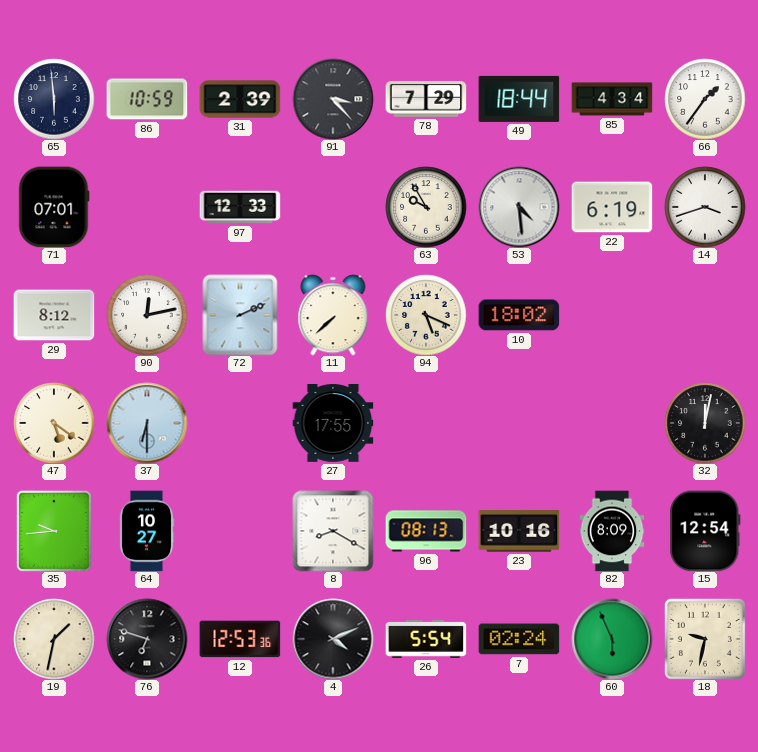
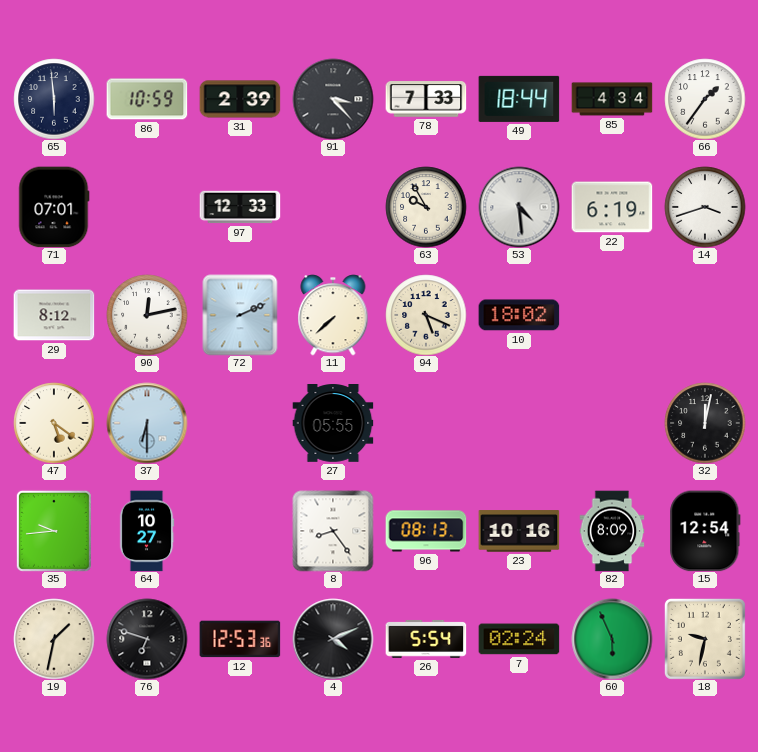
78: 7:29 -> 7:33
27: 17:55 -> 05:55
8: 8:20 -> 8:24
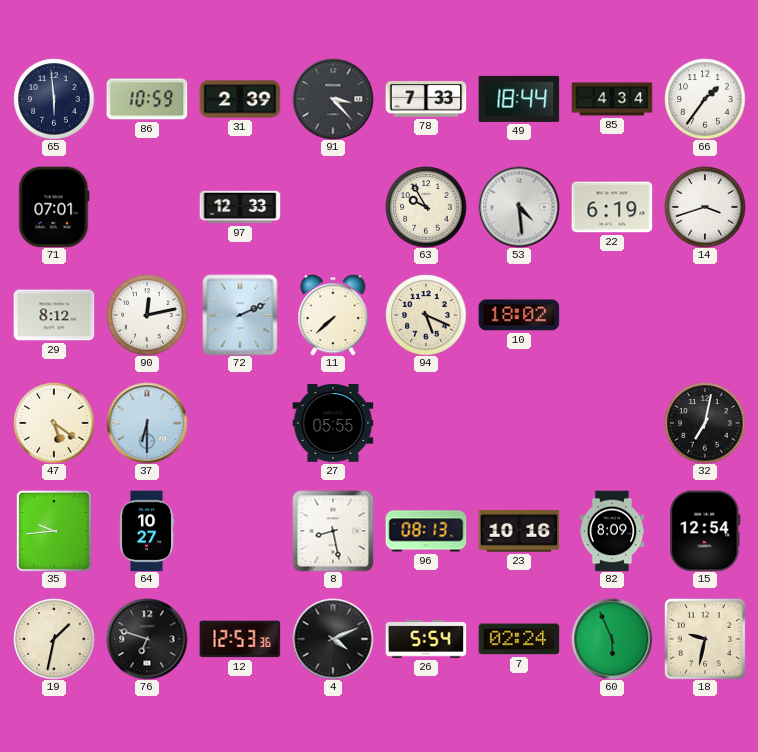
32: 12:02 -> 7:02
8: 8:24 -> 8:28
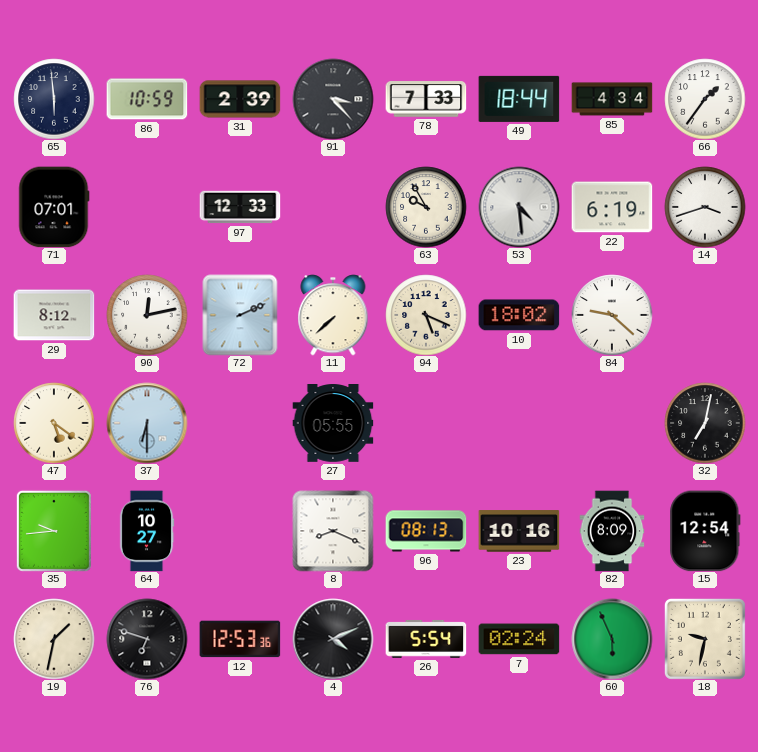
84: none -> 9:22
8: 8:28 -> 8:19
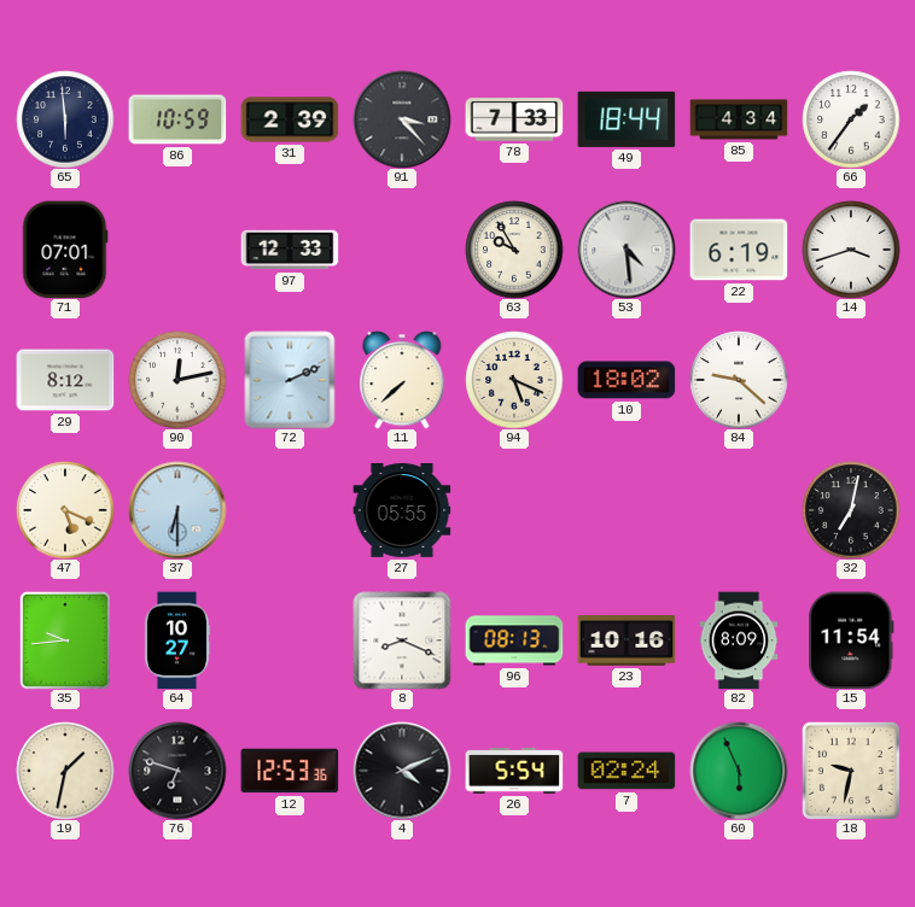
47: 5:21 -> 5:19
15: 12:54 -> 11:54
